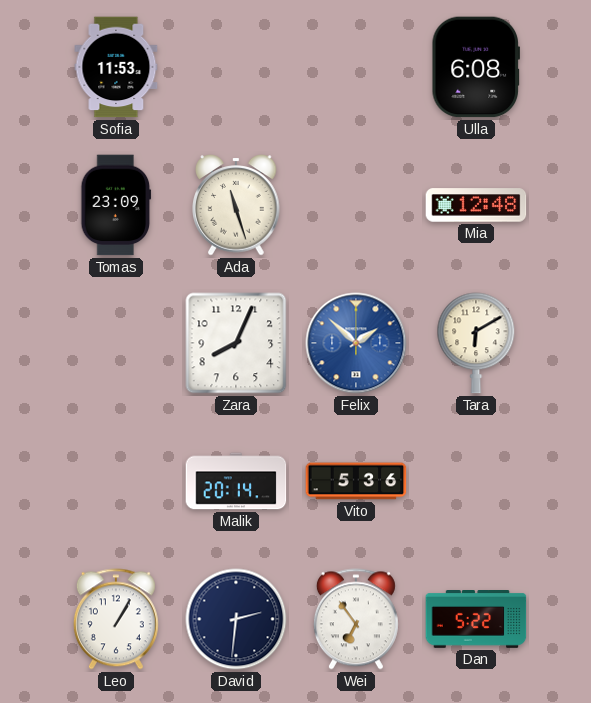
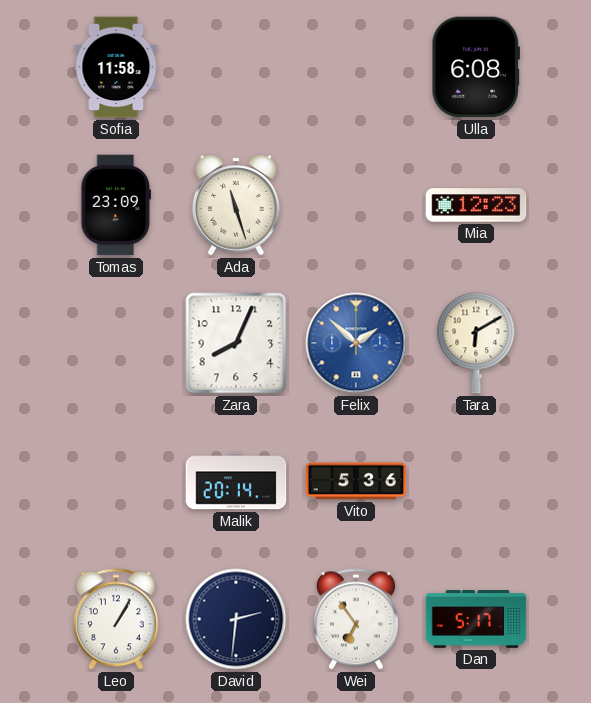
Sofia: 11:53 -> 11:58
Mia: 12:48 -> 12:23
Dan: 5:22 -> 5:17
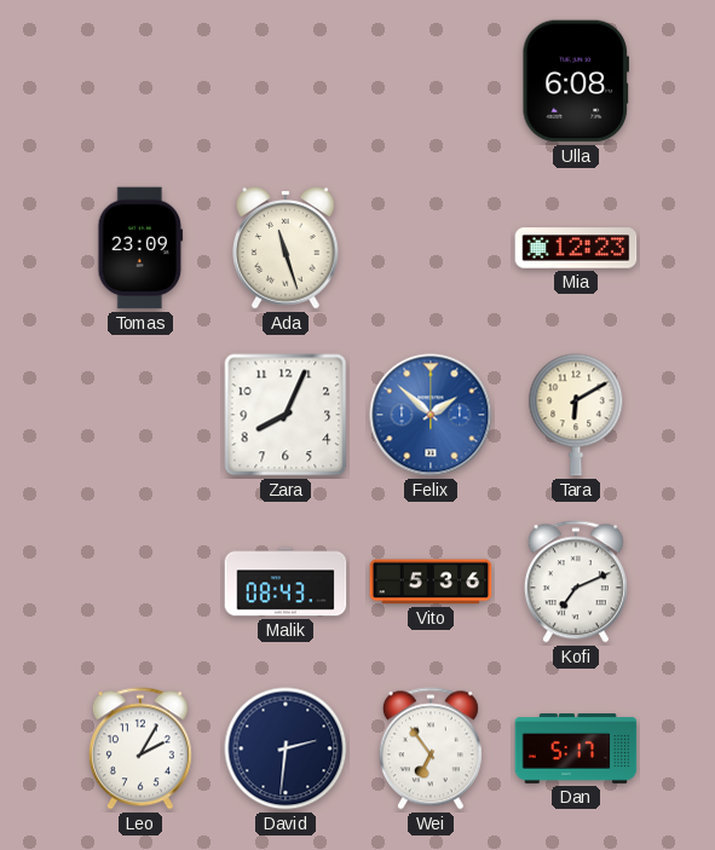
Sofia: 11:58 -> none
Malik: 20:14 -> 08:43
Kofi: none -> 7:11
Leo: 1:05 -> 2:05
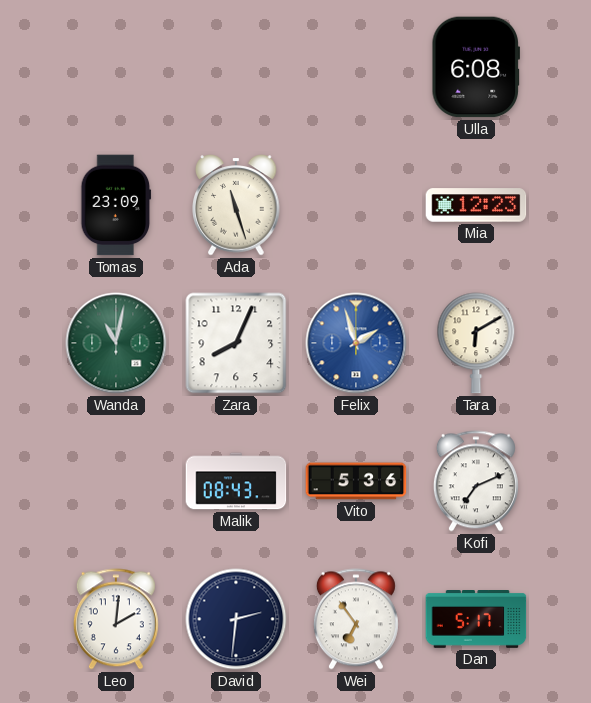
Wanda: none -> 11:02
Felix: 1:52 -> 1:57
Leo: 2:05 -> 2:01
